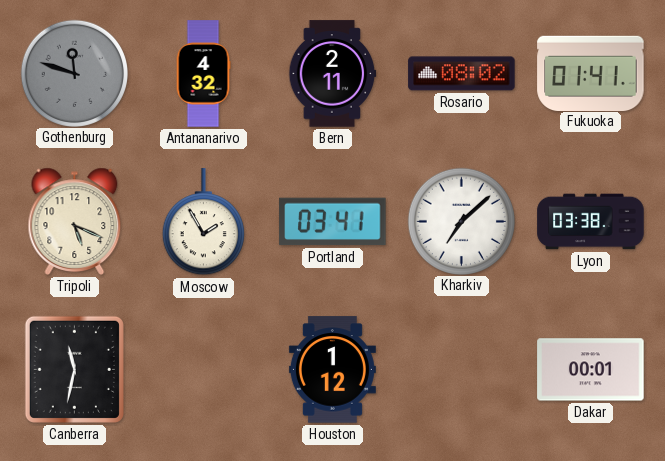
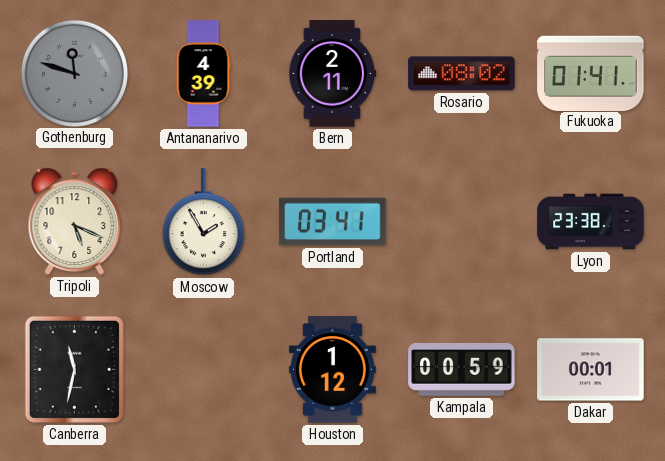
Antananarivo: 4:32 -> 4:39
Kharkiv: 7:08 -> none
Lyon: 03:38 -> 23:38
Kampala: none -> 00:59
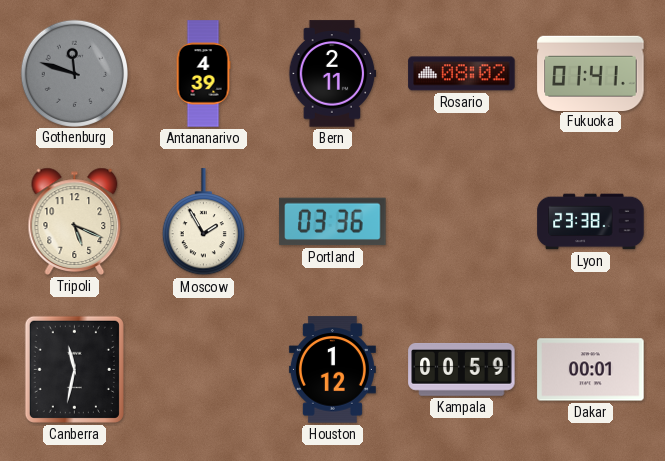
Portland: 03:41 -> 03:36
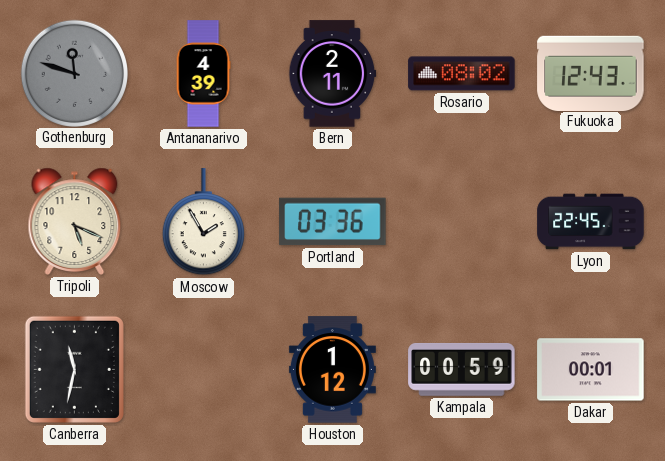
Fukuoka: 01:41 -> 12:43
Lyon: 23:38 -> 22:45
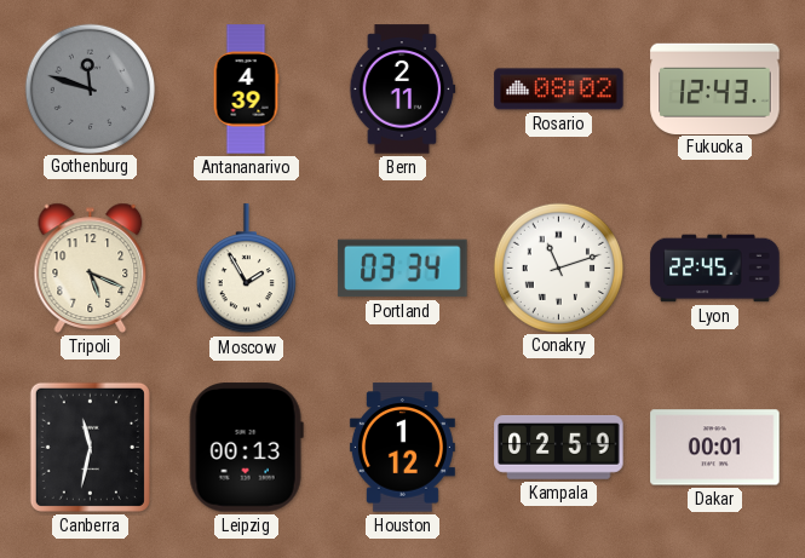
Portland: 03:36 -> 03:34
Conakry: none -> 11:12
Leipzig: none -> 00:13
Kampala: 00:59 -> 02:59
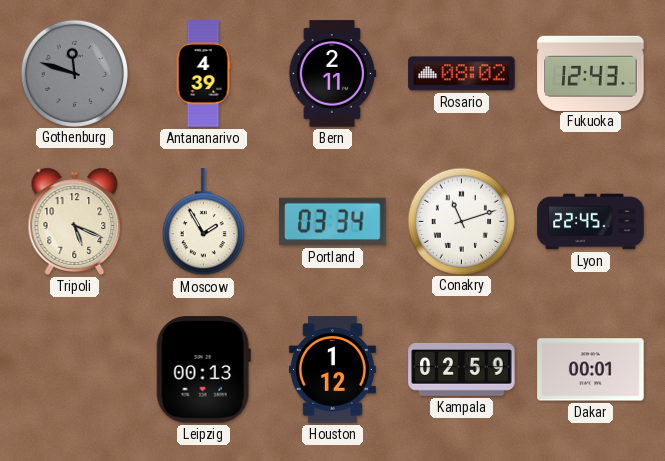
Canberra: 11:32 -> none
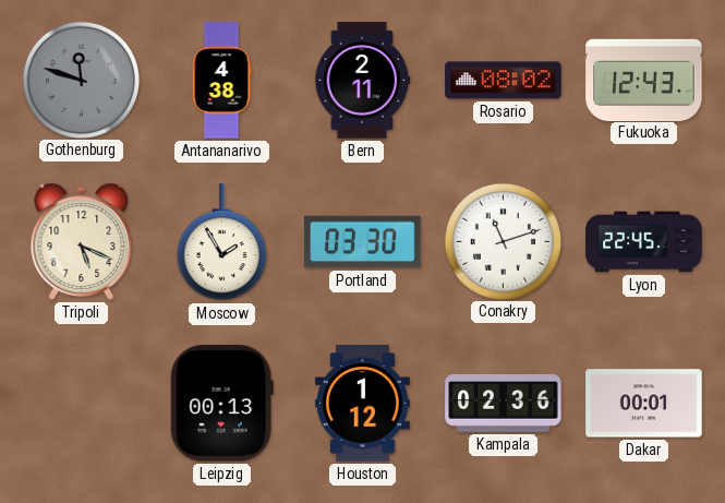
Antananarivo: 4:39 -> 4:38
Portland: 03:34 -> 03:30
Kampala: 02:59 -> 02:36
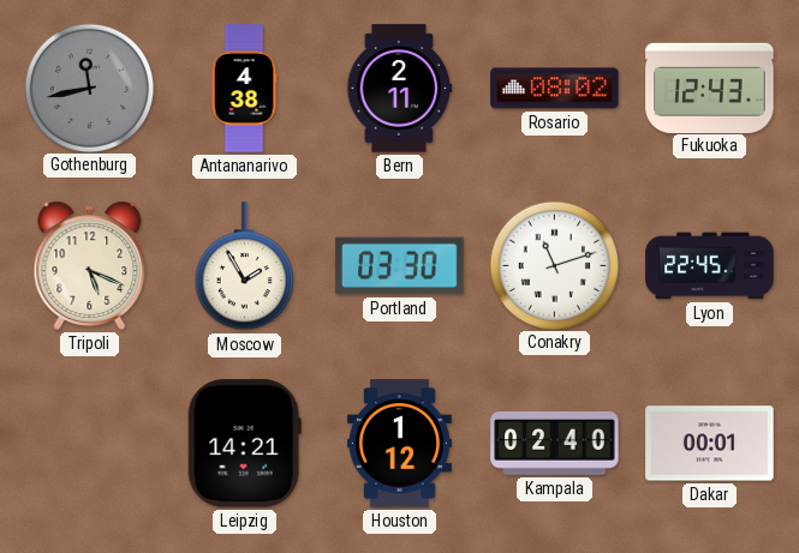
Gothenburg: 11:48 -> 11:43
Leipzig: 00:13 -> 14:21
Kampala: 02:36 -> 02:40
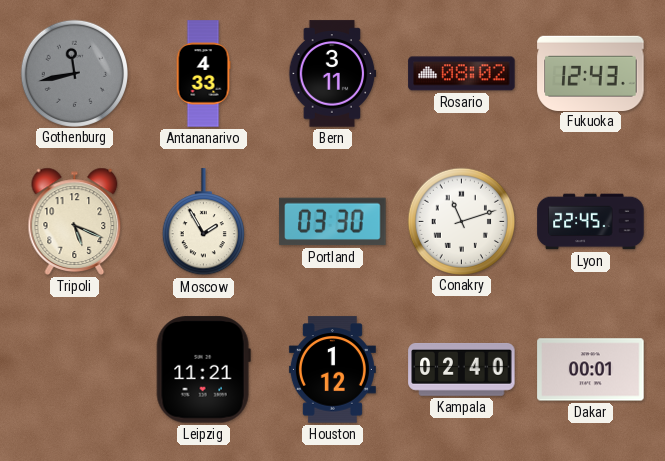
Antananarivo: 4:38 -> 4:33
Bern: 2:11 -> 3:11
Leipzig: 14:21 -> 11:21
